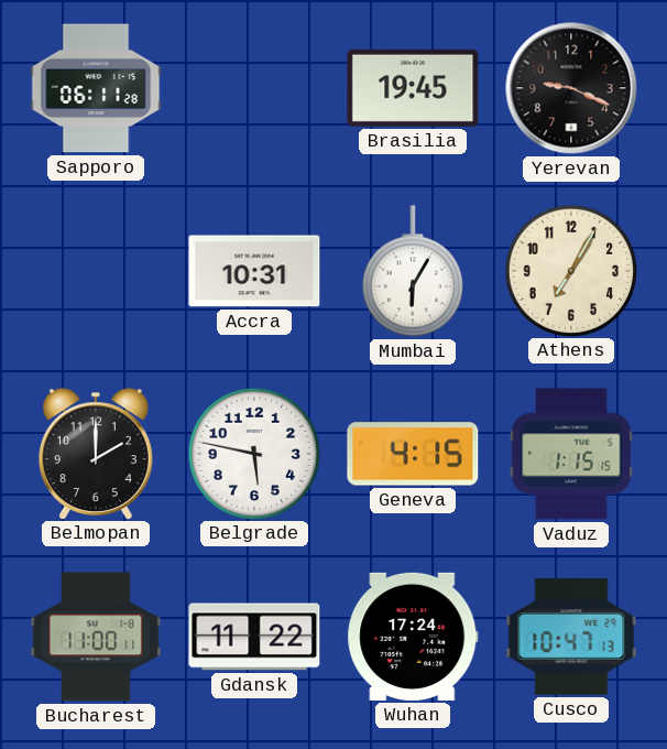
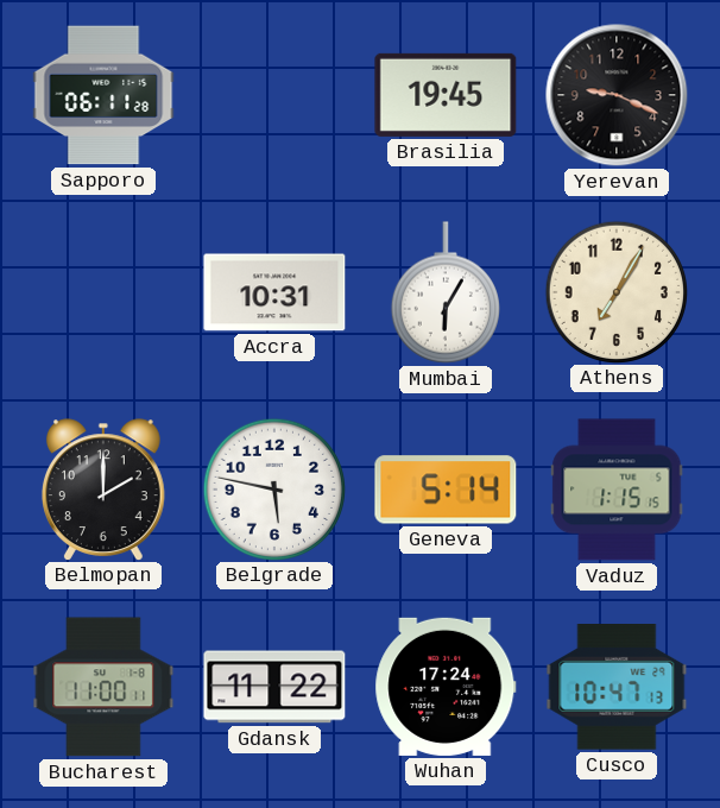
Geneva: 4:15 -> 5:14
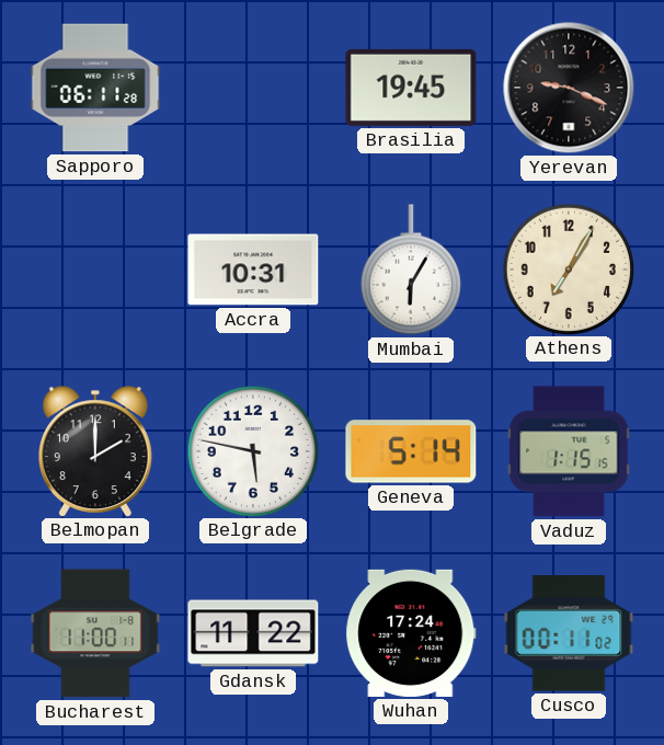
Cusco: 10:47 -> 00:11
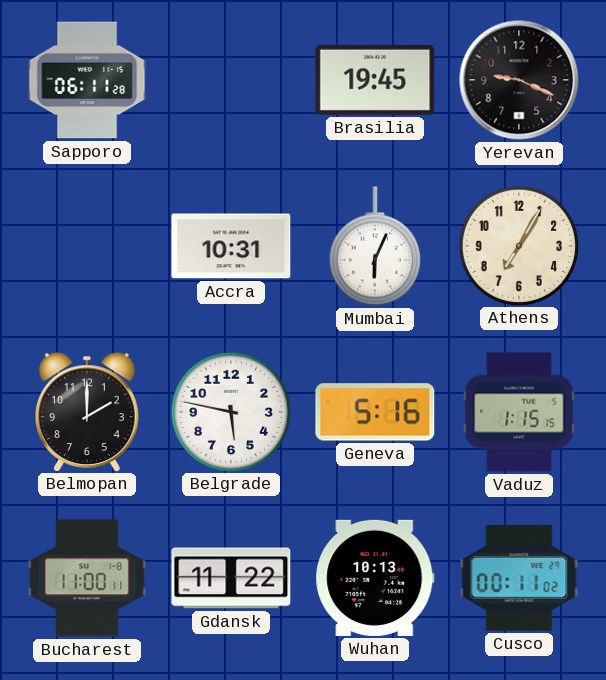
Mumbai: 6:05 -> 6:04
Geneva: 5:14 -> 5:16
Wuhan: 17:24 -> 10:13
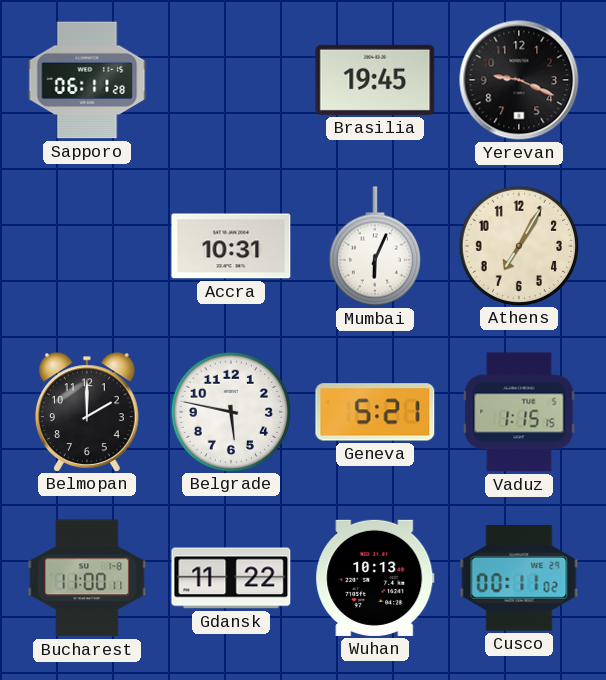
Geneva: 5:16 -> 5:21
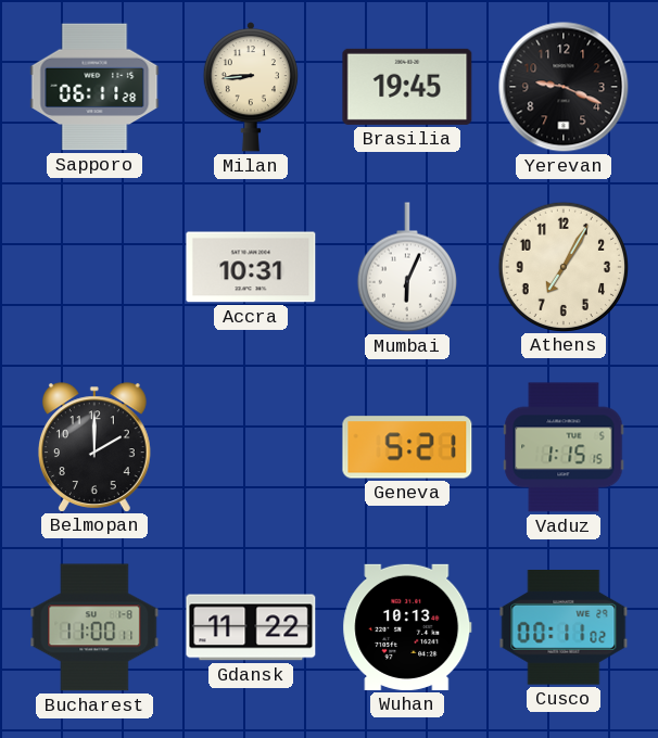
Milan: none -> 8:44
Belgrade: 5:47 -> none
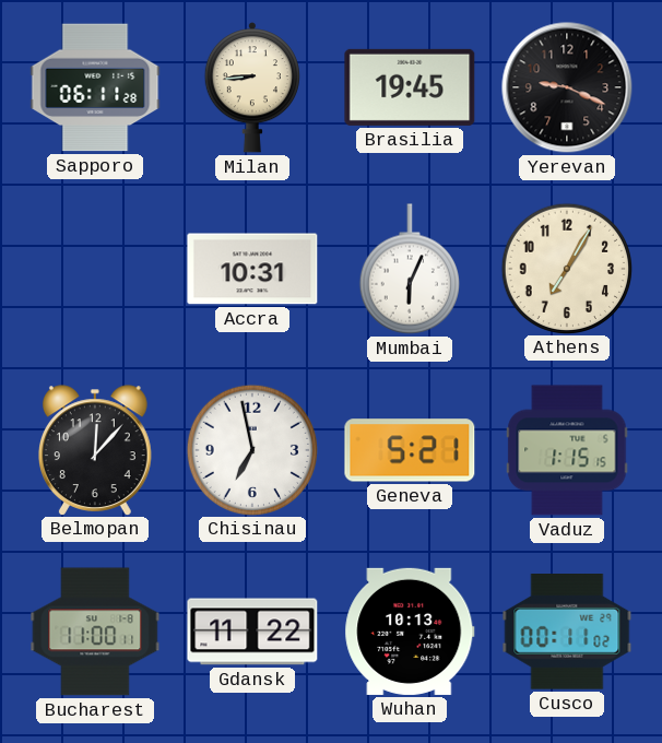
Belmopan: 2:00 -> 12:07
Chisinau: none -> 6:58
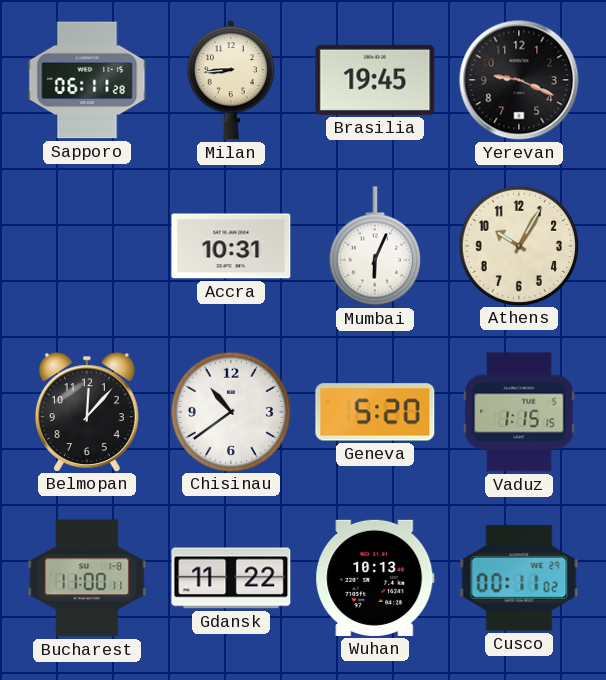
Athens: 7:05 -> 10:05
Chisinau: 6:58 -> 10:39
Geneva: 5:21 -> 5:20
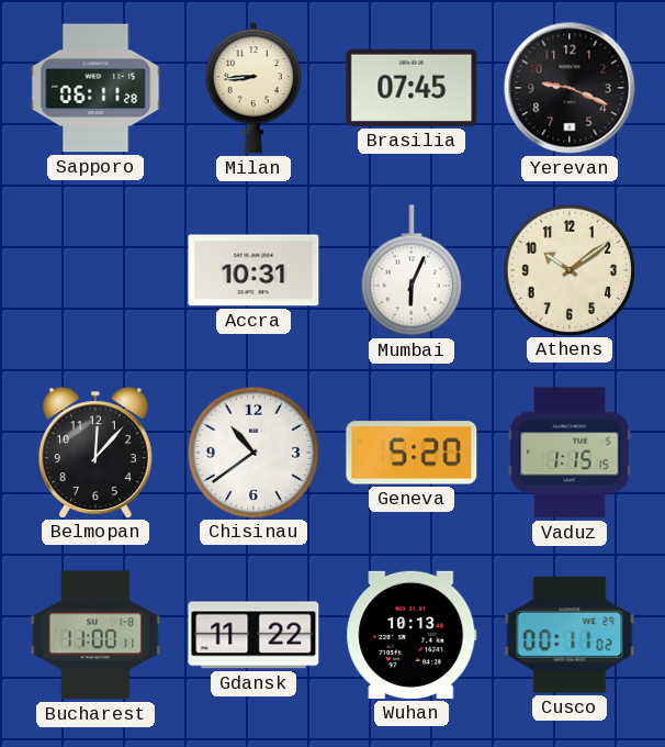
Brasilia: 19:45 -> 07:45
Athens: 10:05 -> 10:09
